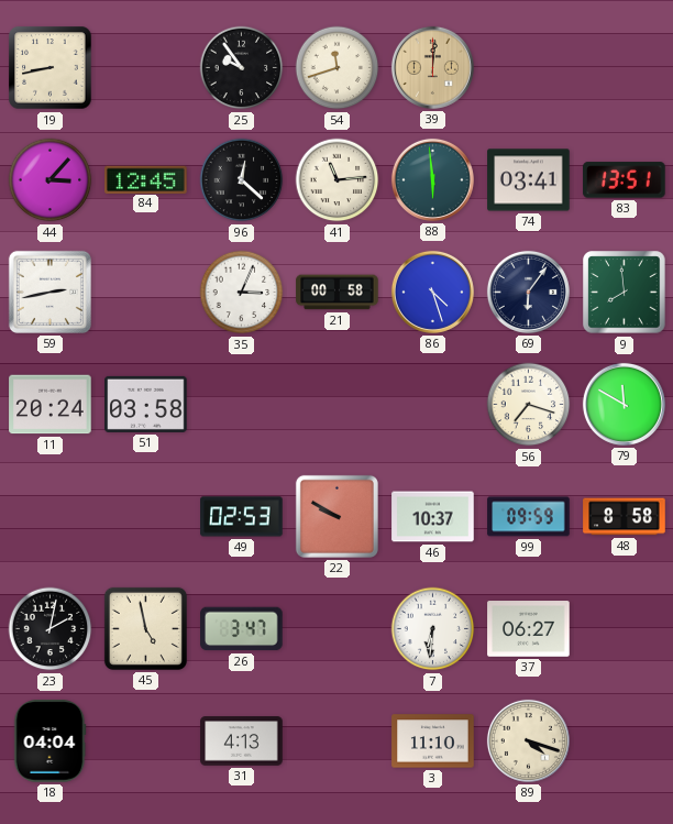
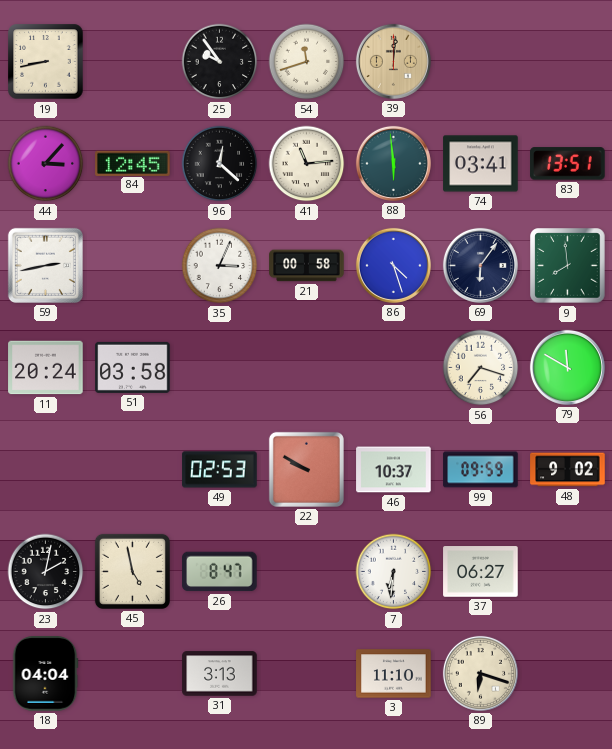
48: 8:58 -> 9:02
26: 3:47 -> 8:47
31: 4:13 -> 3:13
89: 4:18 -> 6:18
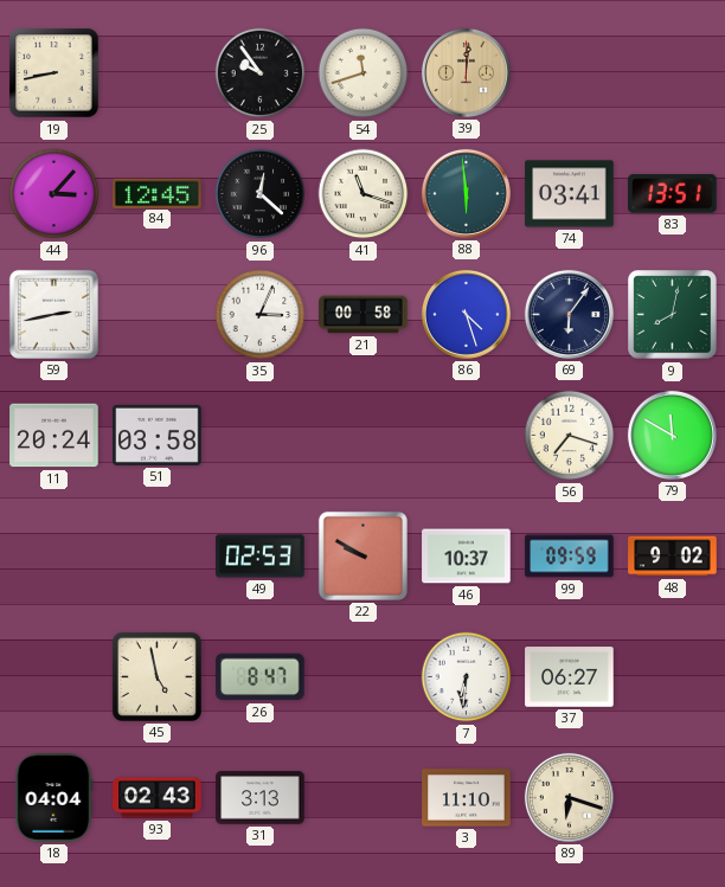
41: 11:14 -> 11:18
9: 7:59 -> 8:02
23: 2:02 -> none
93: none -> 02:43
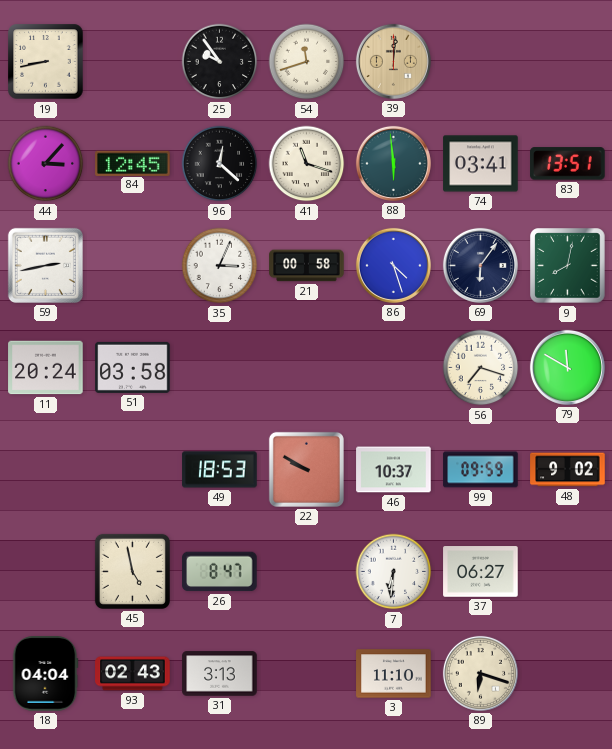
49: 02:53 -> 18:53
